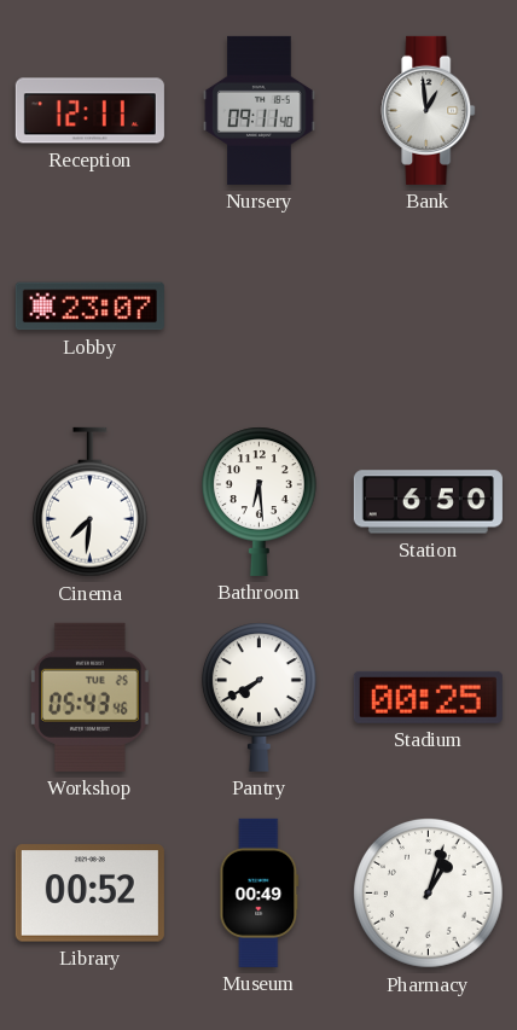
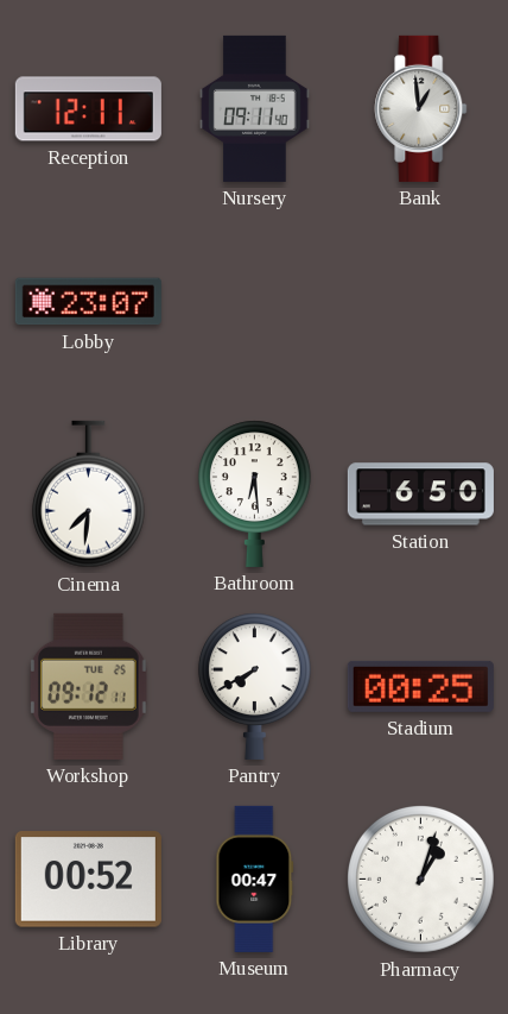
Workshop: 05:43 -> 09:12
Museum: 00:49 -> 00:47
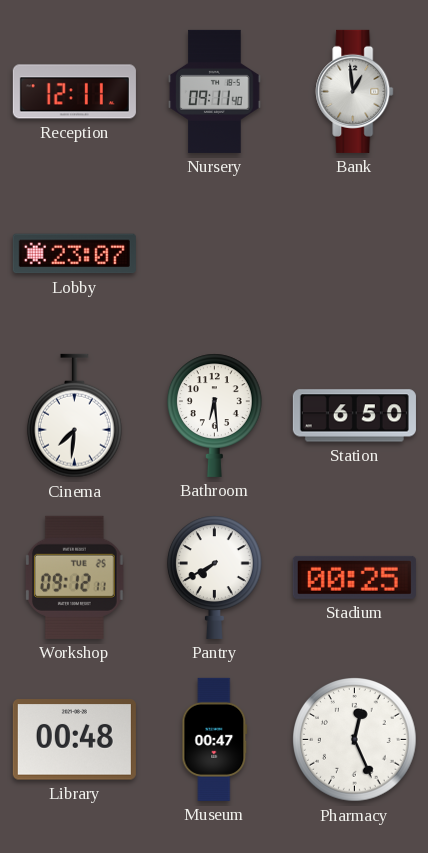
Library: 00:52 -> 00:48
Pharmacy: 1:03 -> 12:26
